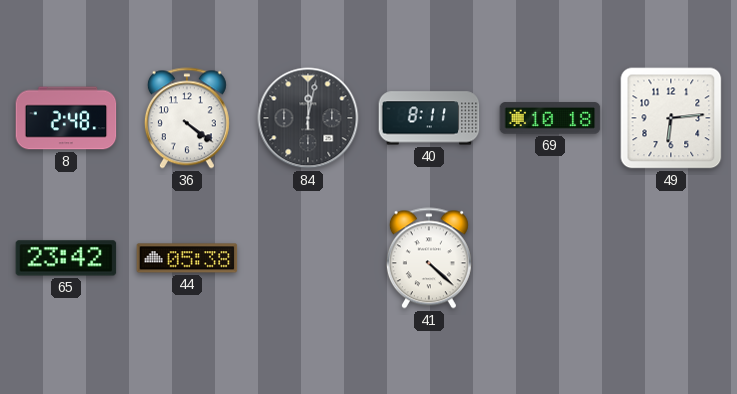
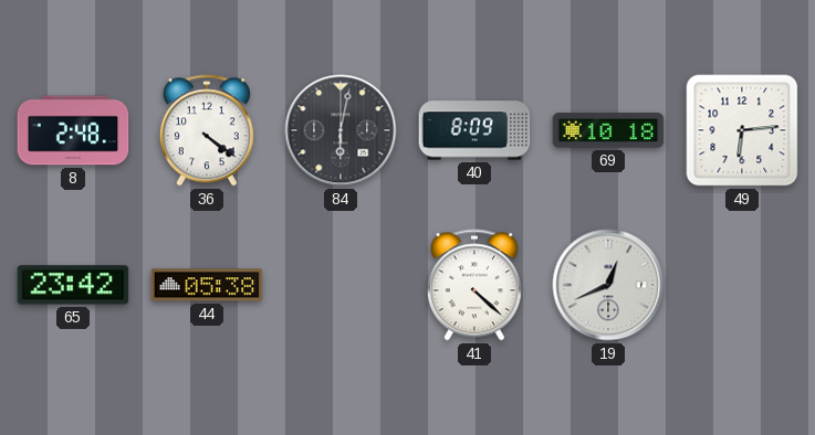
84: 12:02 -> 6:02
40: 8:11 -> 8:09
19: none -> 12:41
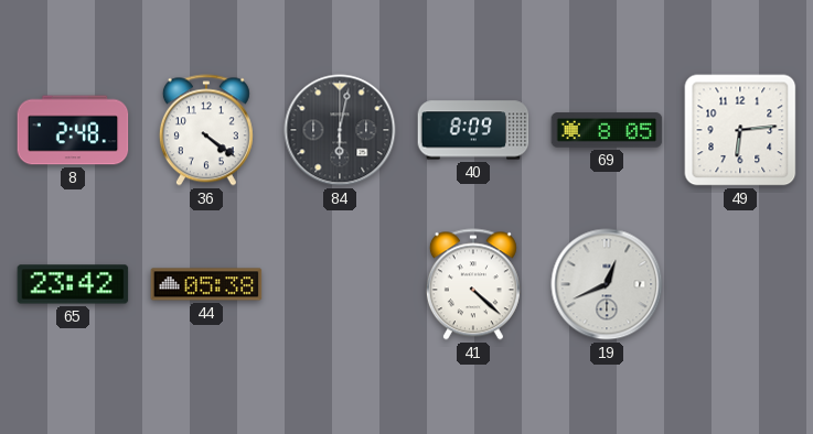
69: 10:18 -> 8:05
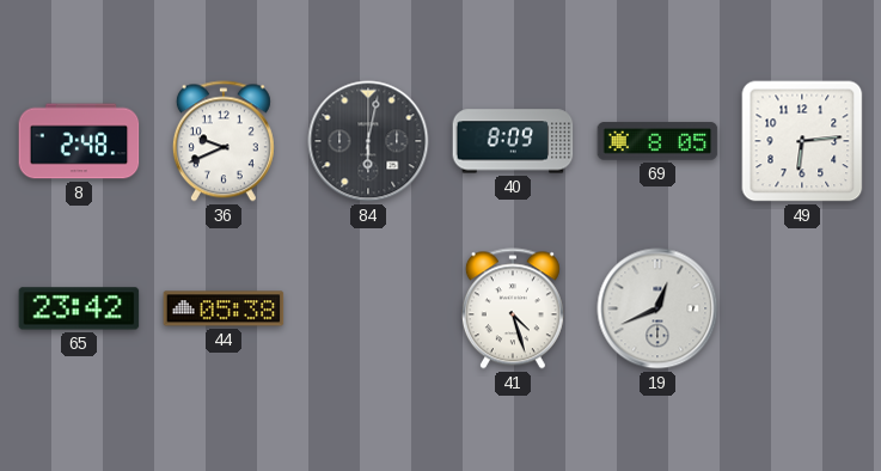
36: 4:21 -> 9:41
41: 4:22 -> 4:27
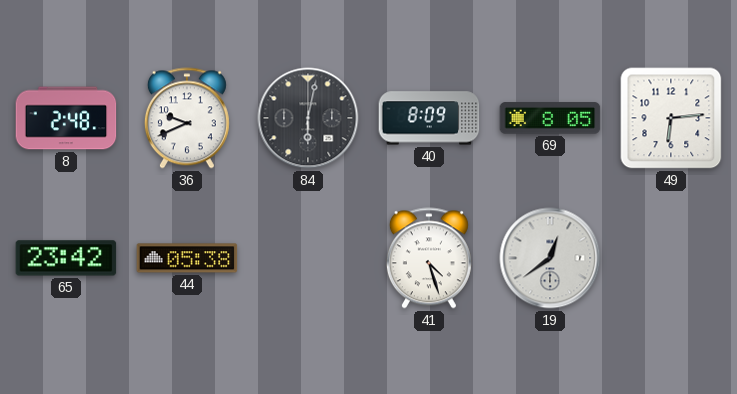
19: 12:41 -> 12:39
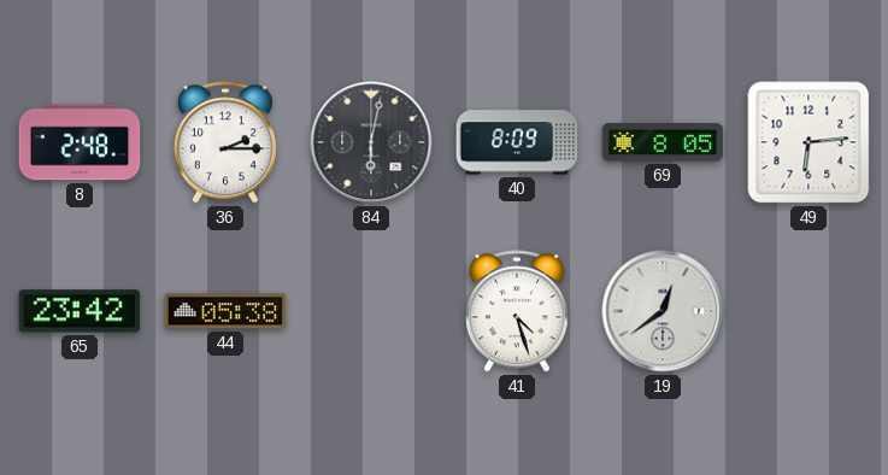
36: 9:41 -> 2:15
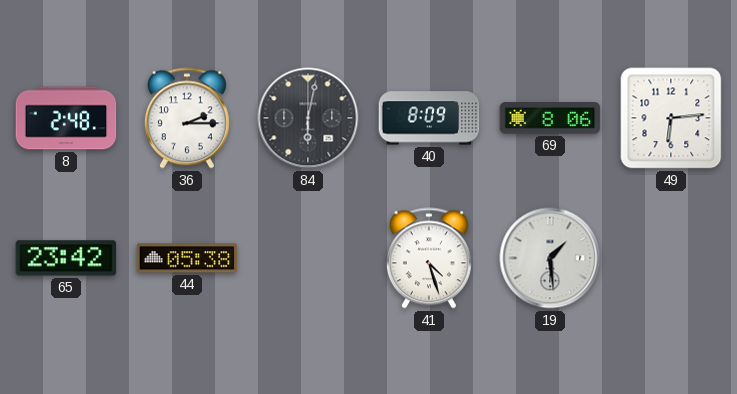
69: 8:05 -> 8:06
19: 12:39 -> 1:29
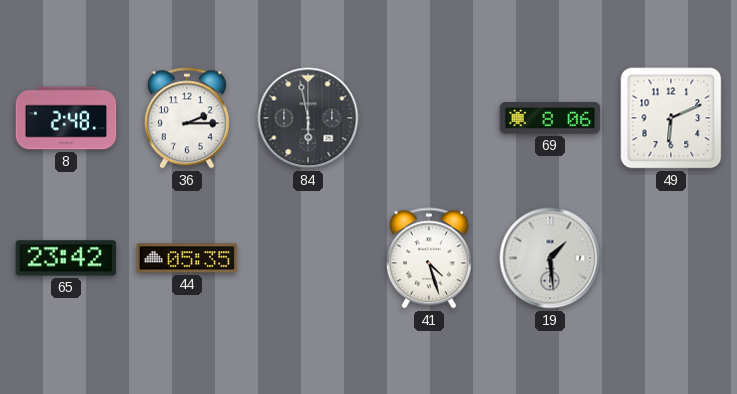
84: 6:02 -> 5:58
40: 8:09 -> none
49: 6:14 -> 6:11
44: 05:38 -> 05:35
